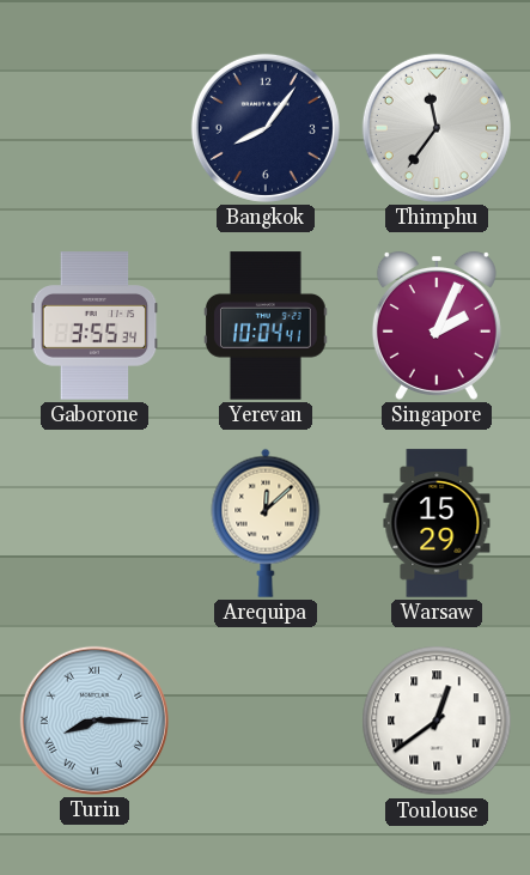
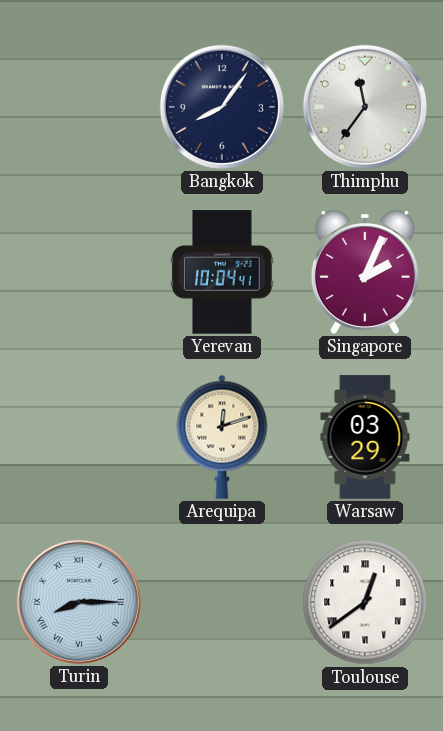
Gaborone: 3:55 -> none
Arequipa: 12:08 -> 12:12
Warsaw: 15:29 -> 03:29
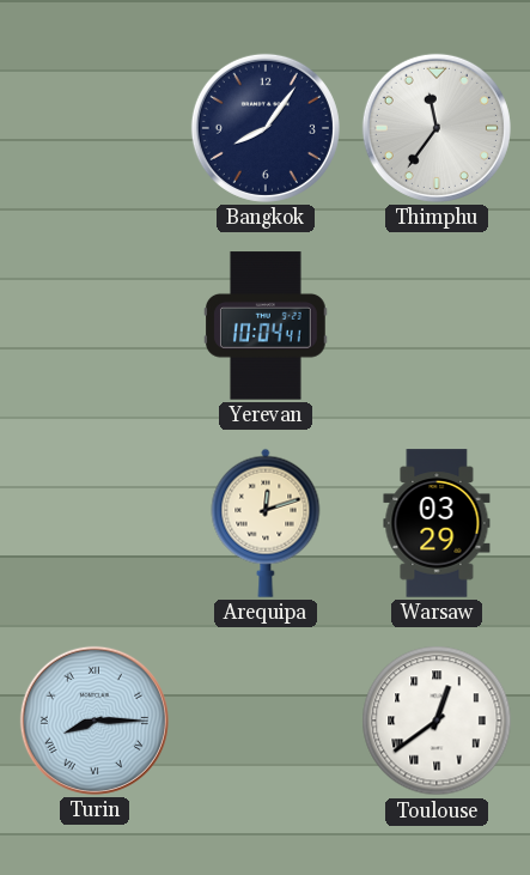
Singapore: 2:04 -> none
